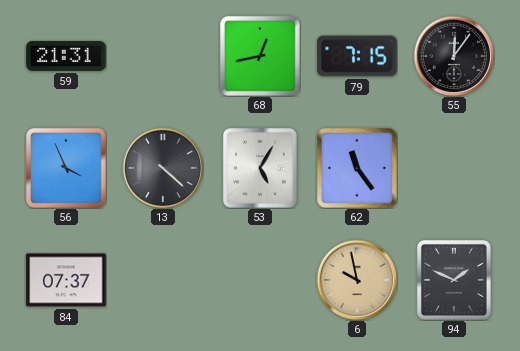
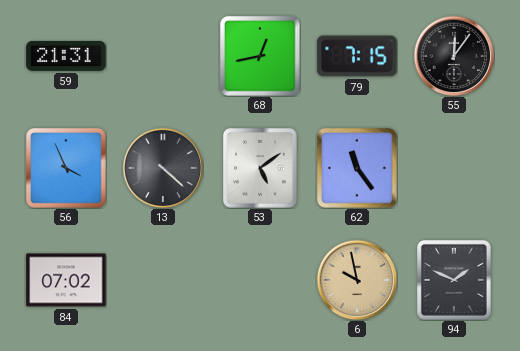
53: 5:05 -> 5:09
84: 07:37 -> 07:02
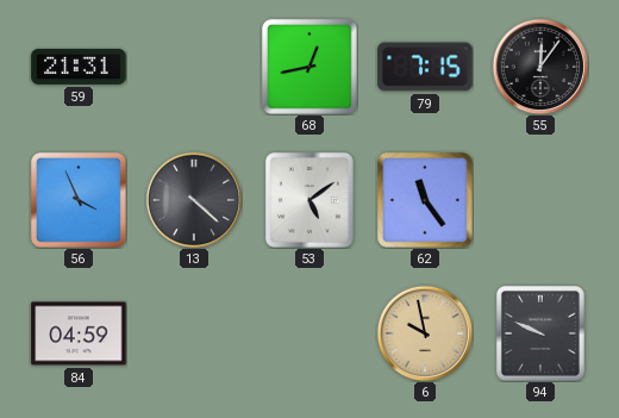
84: 07:02 -> 04:59
94: 1:49 -> 9:49
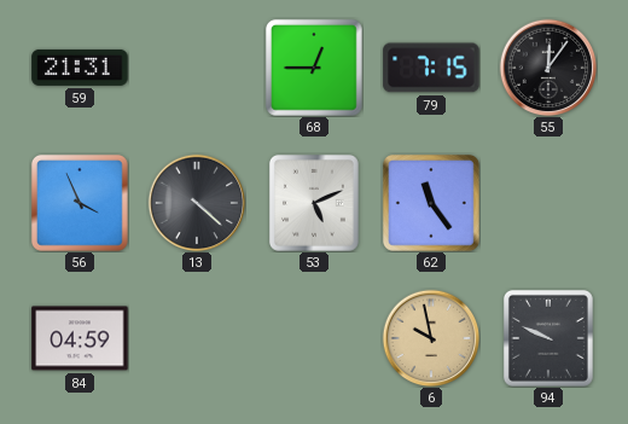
68: 12:43 -> 12:45
53: 5:09 -> 5:11
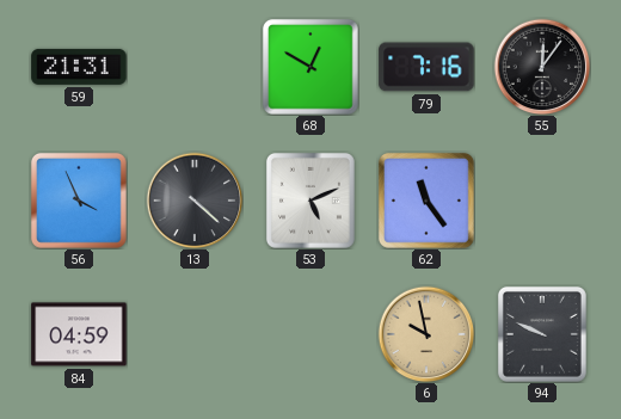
68: 12:45 -> 12:50
79: 7:15 -> 7:16
